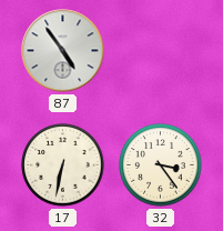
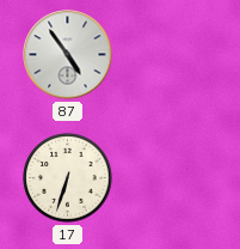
17: 6:32 -> 6:33
32: 3:24 -> none
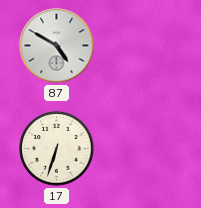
87: 4:54 -> 4:50
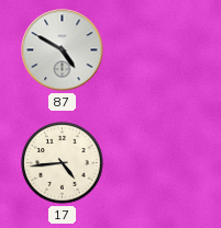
17: 6:33 -> 4:44
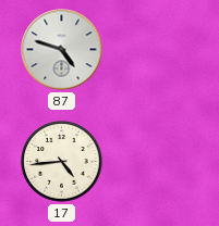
87: 4:50 -> 4:48
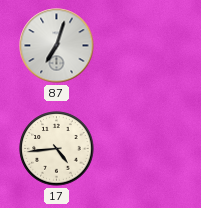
87: 4:48 -> 7:03
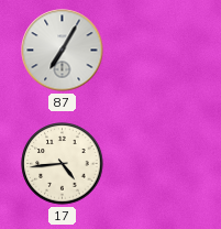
87: 7:03 -> 7:05
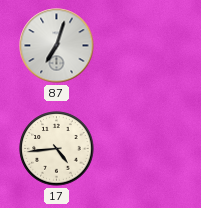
87: 7:05 -> 7:03
